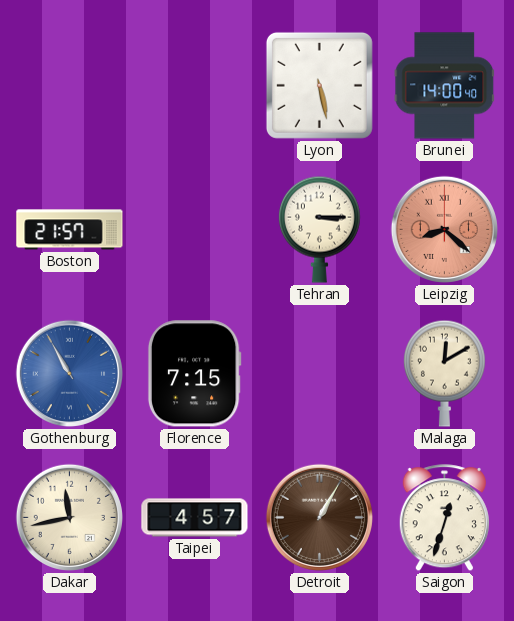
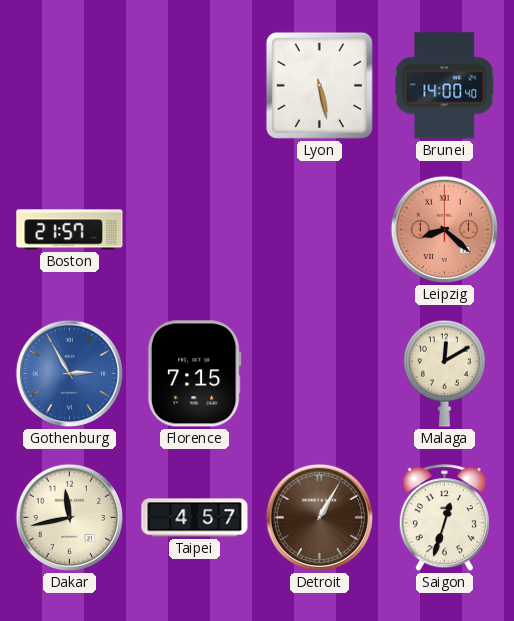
Tehran: 3:15 -> none
Gothenburg: 10:55 -> 2:55
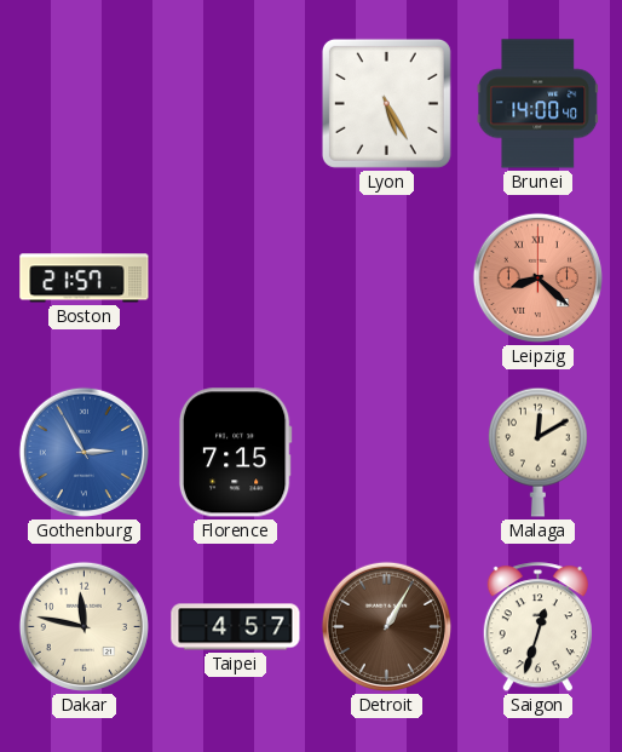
Lyon: 5:28 -> 5:25
Dakar: 11:43 -> 11:47
